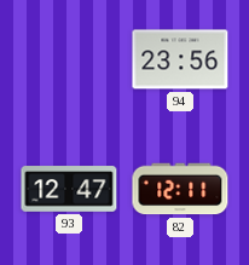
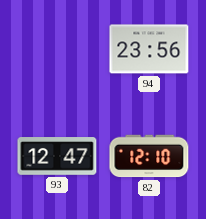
82: 12:11 -> 12:10
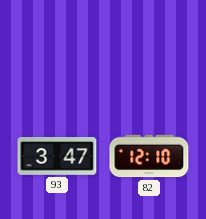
94: 23:56 -> none
93: 12:47 -> 3:47
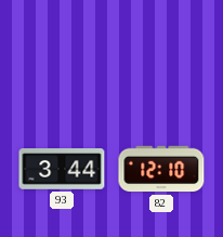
93: 3:47 -> 3:44
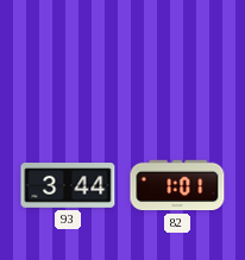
82: 12:10 -> 1:01
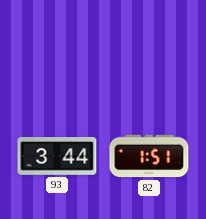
82: 1:01 -> 1:51
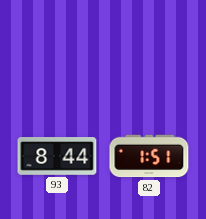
93: 3:44 -> 8:44
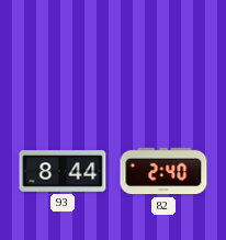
82: 1:51 -> 2:40
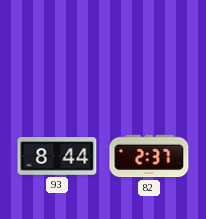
82: 2:40 -> 2:37
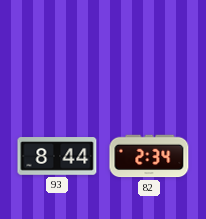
82: 2:37 -> 2:34
